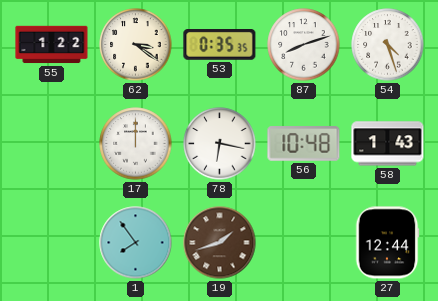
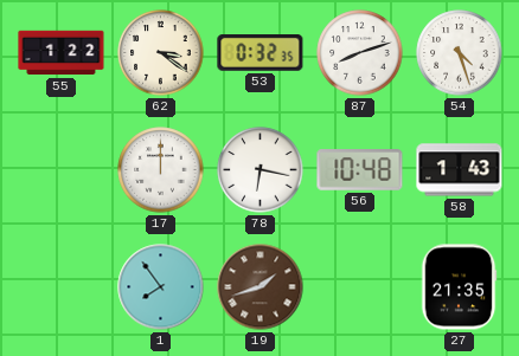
53: 0:35 -> 0:32
27: 12:44 -> 21:35
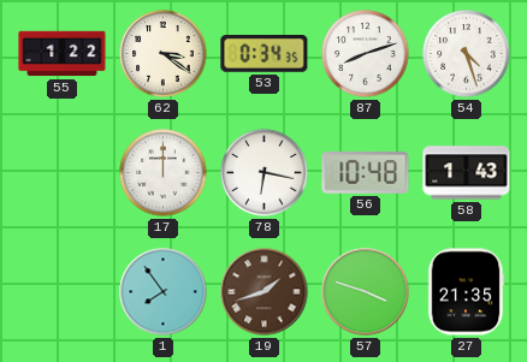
53: 0:32 -> 0:34
57: none -> 3:48
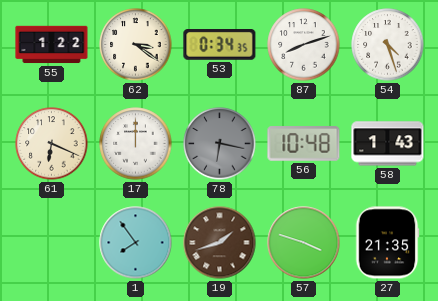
61: none -> 6:19
78 dial: white -> grey
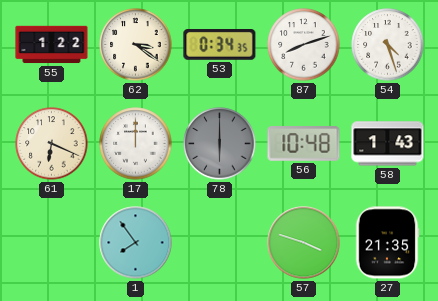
78: 6:17 -> 6:00
19: 1:42 -> none
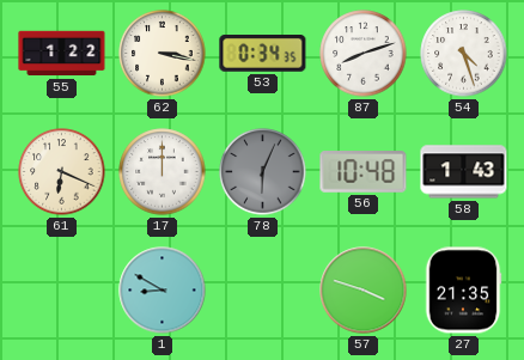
62: 3:21 -> 3:17
78: 6:00 -> 6:04
1: 7:54 -> 8:50
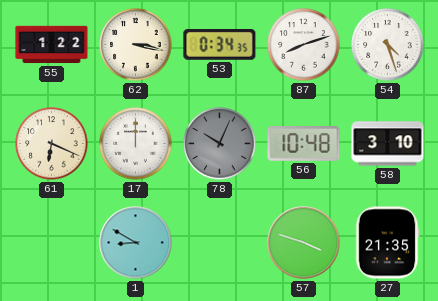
78: 6:04 -> 10:04
58: 1:43 -> 3:10
